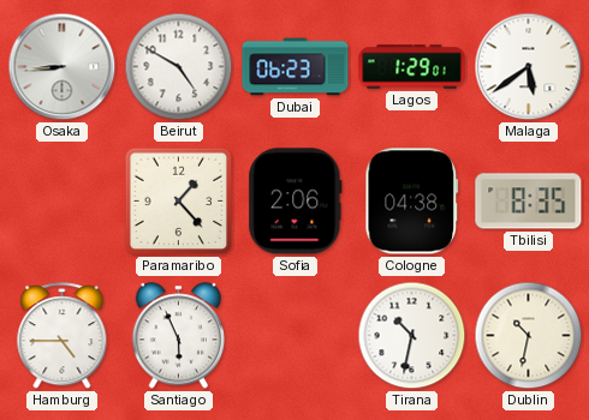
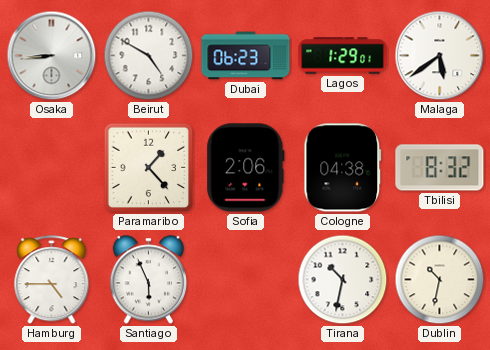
Tbilisi: 8:35 -> 8:32
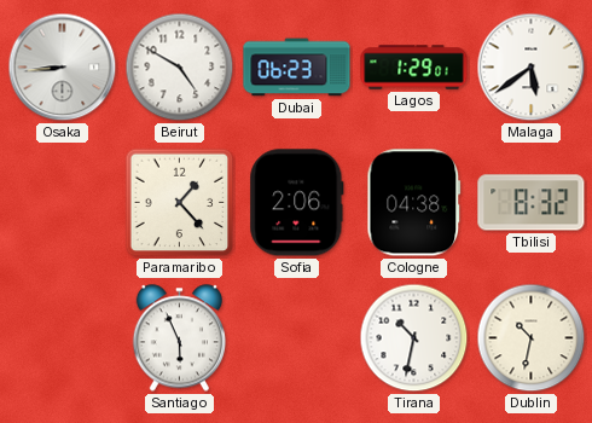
Hamburg: 4:45 -> none
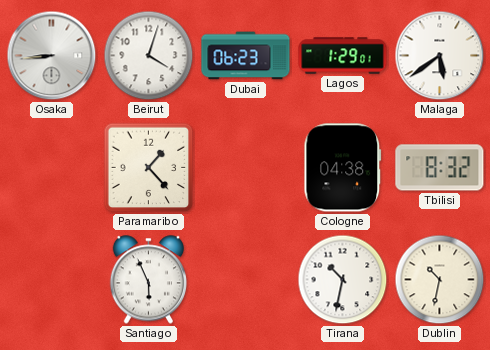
Beirut: 4:50 -> 4:03
Sofia: 2:06 -> none
